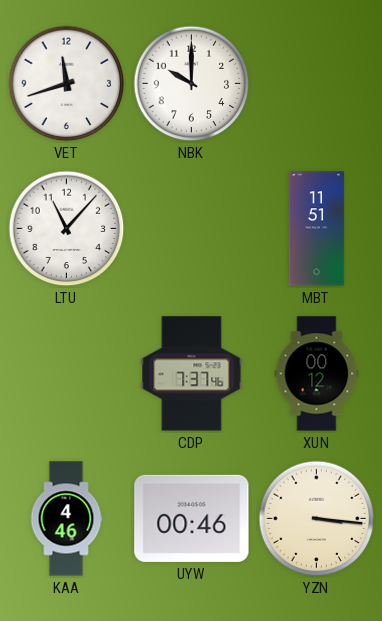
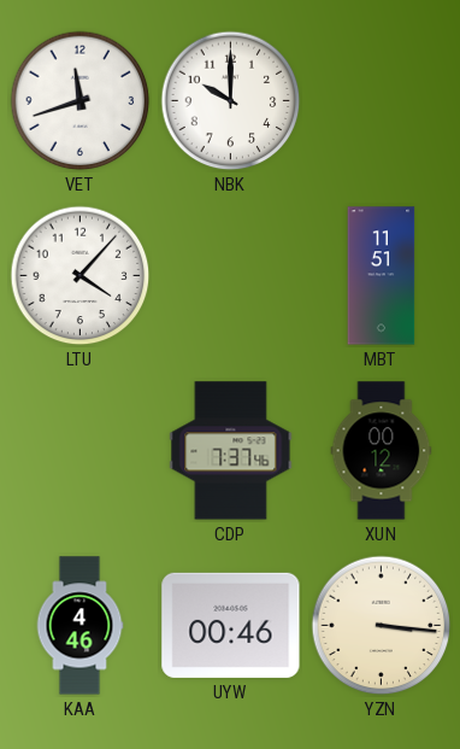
LTU: 11:07 -> 4:07
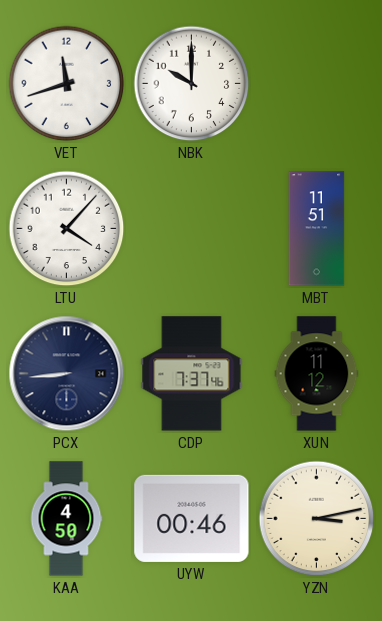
PCX: none -> 8:44
XUN: 00:12 -> 11:12
KAA: 4:46 -> 4:50
YZN: 3:16 -> 3:13
